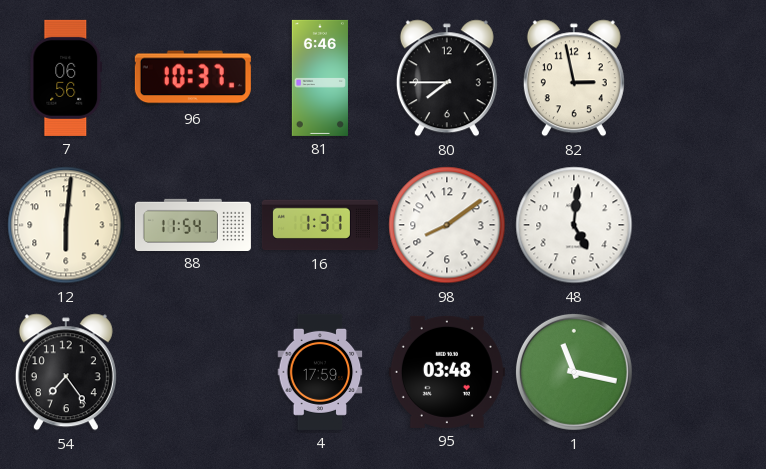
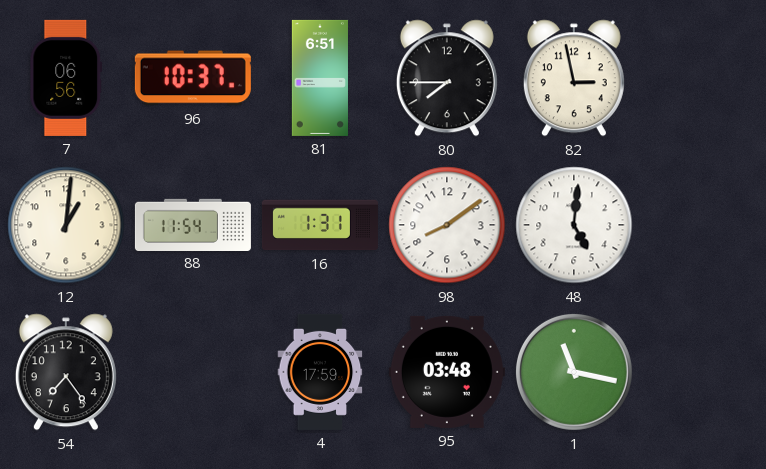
81: 6:46 -> 6:51
12: 6:01 -> 1:01
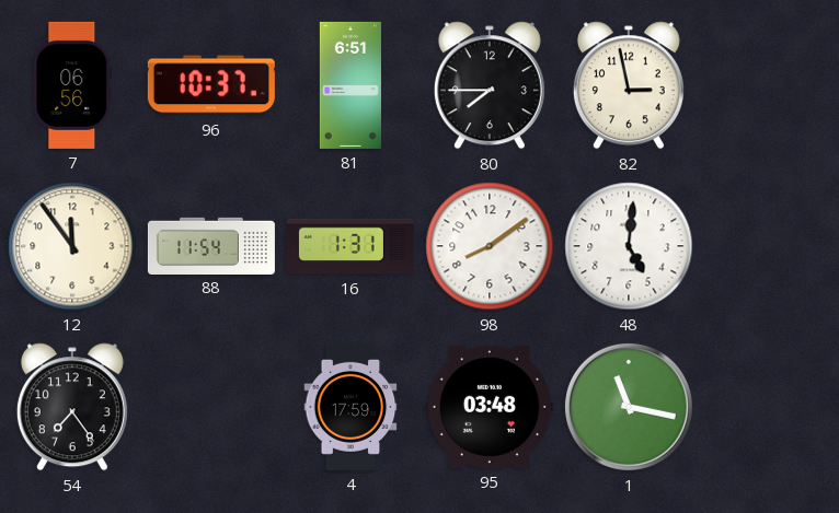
12: 1:01 -> 11:54
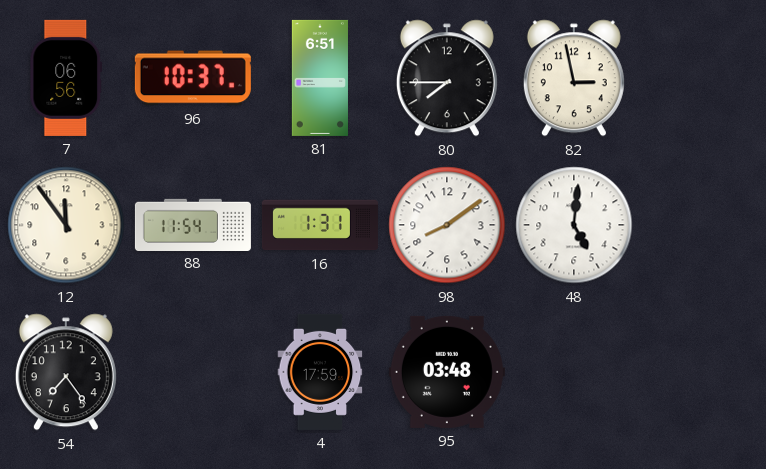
1: 11:17 -> none
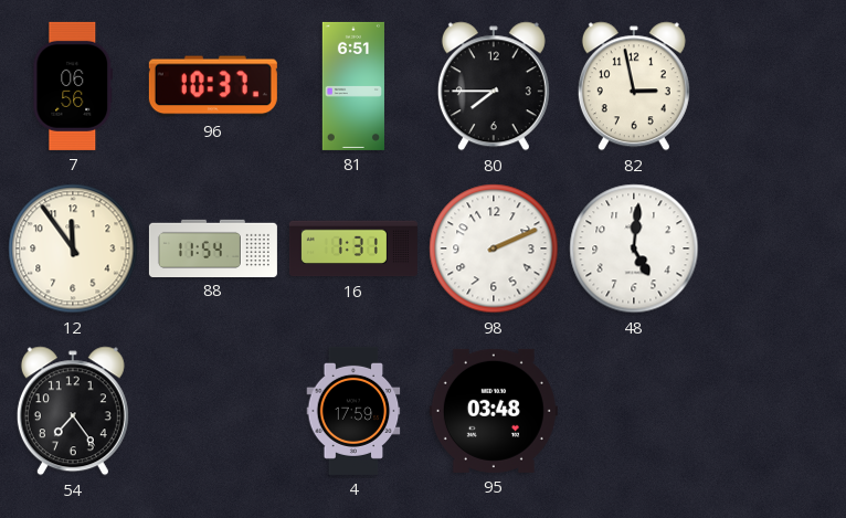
98: 8:09 -> 2:11
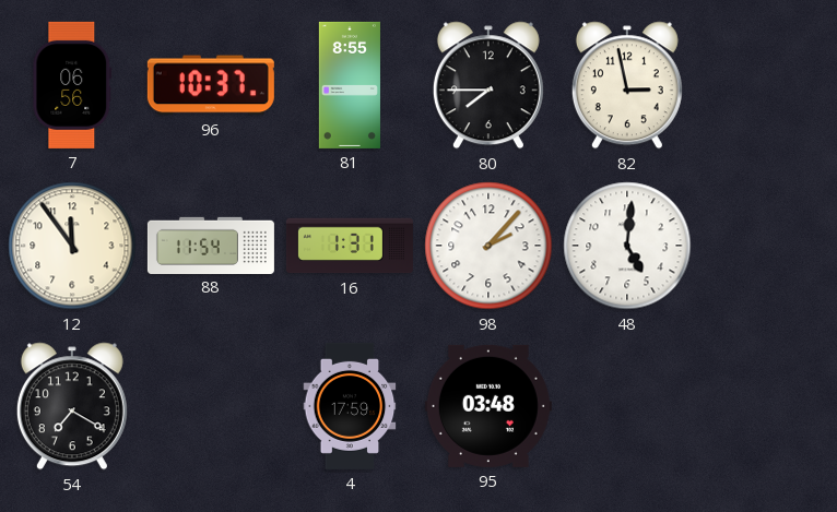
81: 6:51 -> 8:55
98: 2:11 -> 2:07
54: 7:24 -> 7:20
